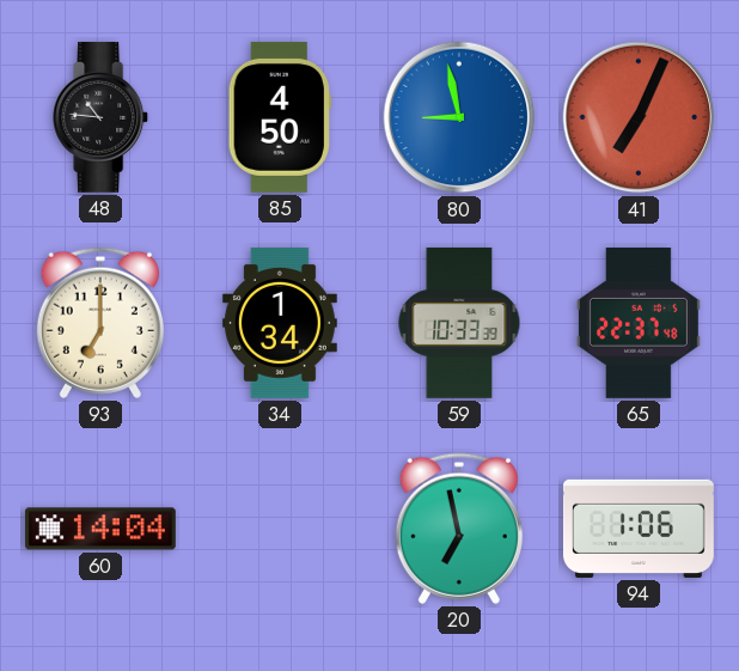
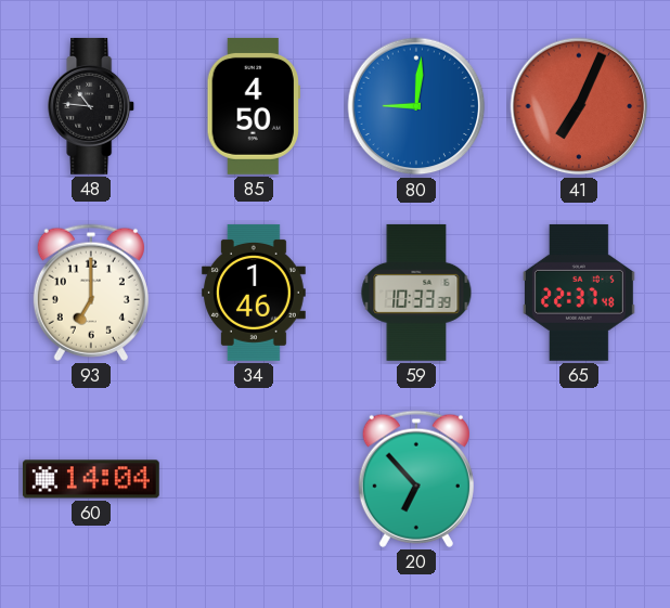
80: 8:58 -> 9:01
34: 1:34 -> 1:46
20: 6:58 -> 6:53
94: 1:06 -> none
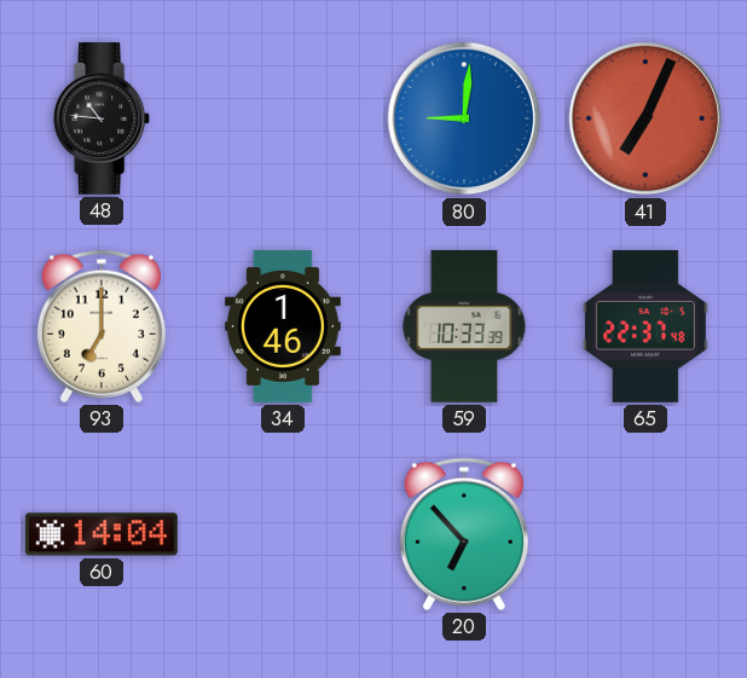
85: 4:50 -> none
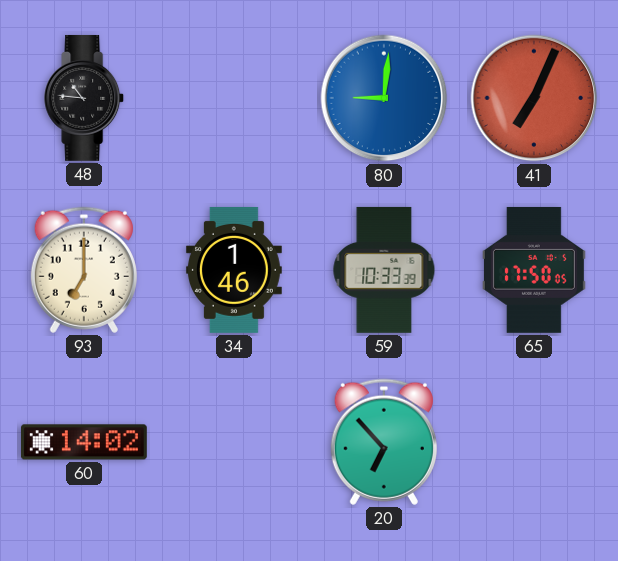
65: 22:37 -> 17:50
60: 14:04 -> 14:02
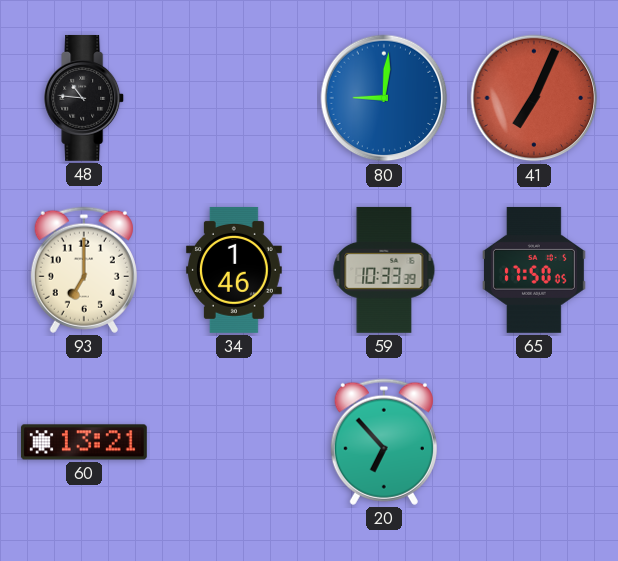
60: 14:02 -> 13:21
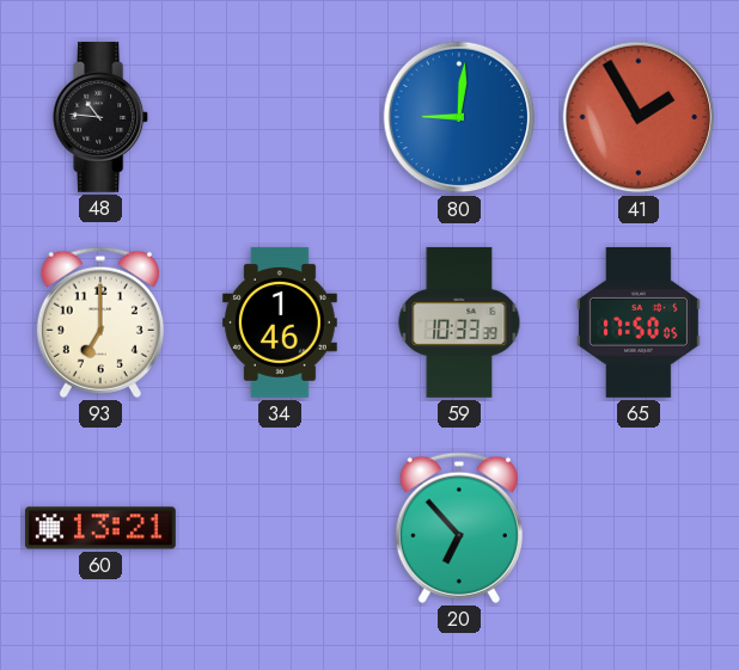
41: 7:04 -> 1:55
